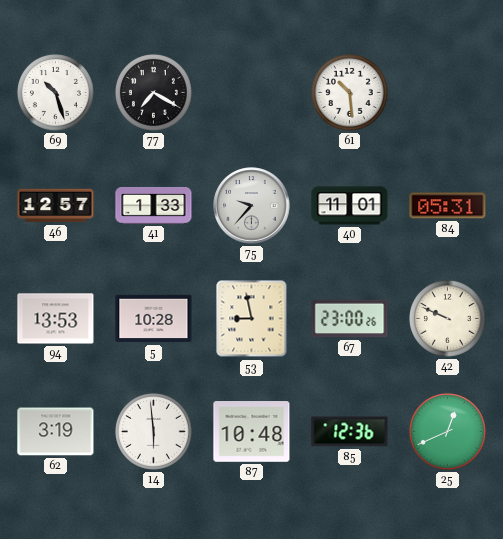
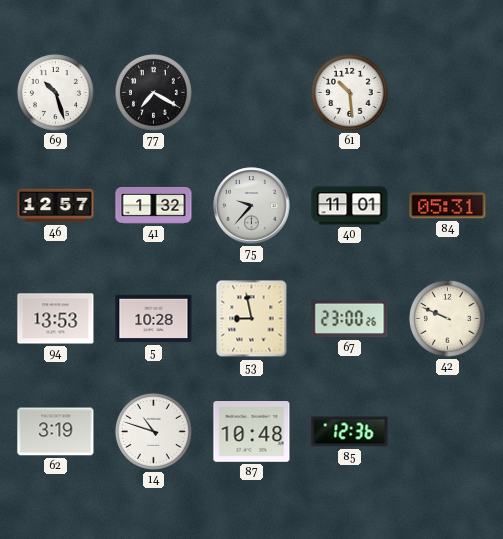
41: 1:33 -> 1:32
14: 5:59 -> 10:48
25: 12:41 -> none
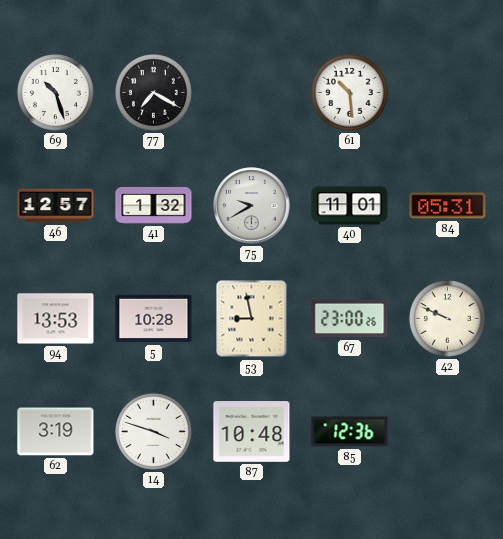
75: 9:37 -> 9:40
14: 10:48 -> 3:48
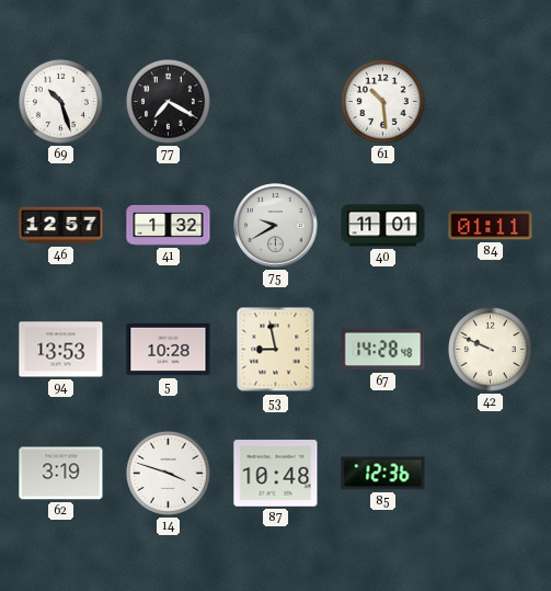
84: 05:31 -> 01:11
67: 23:00 -> 14:28
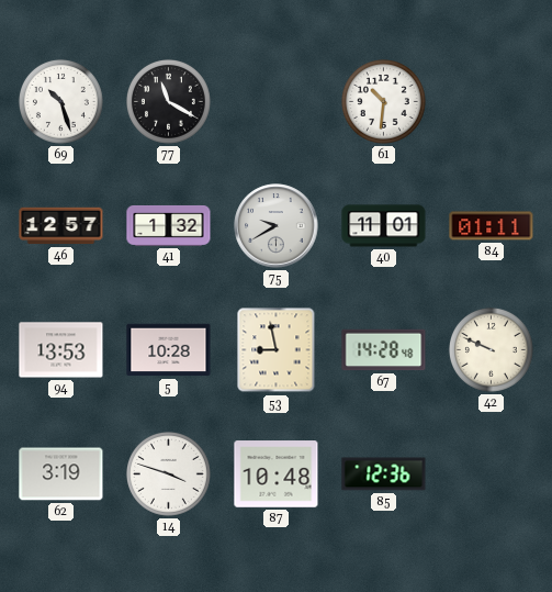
77: 7:20 -> 11:20
61: 10:29 -> 10:31
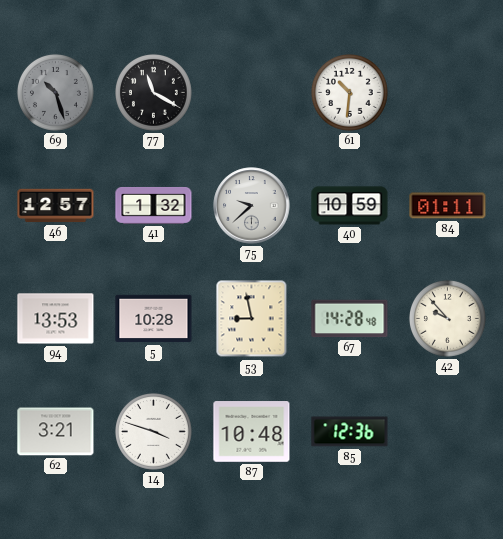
69 dial: white -> grey
75: 9:40 -> 9:38
40: 11:01 -> 10:59
42: 9:49 -> 9:53
62: 3:19 -> 3:21
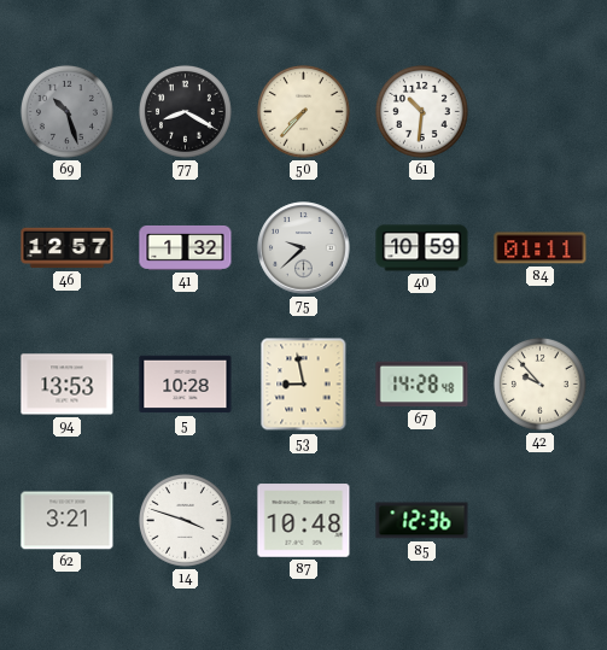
77: 11:20 -> 8:20
50: none -> 7:37
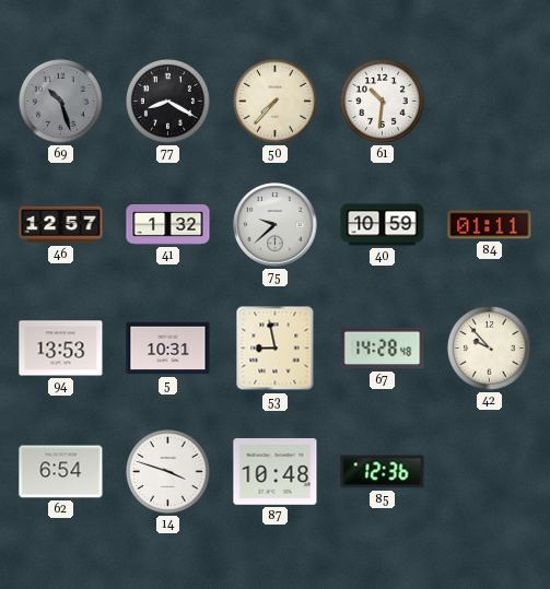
5: 10:28 -> 10:31
62: 3:21 -> 6:54
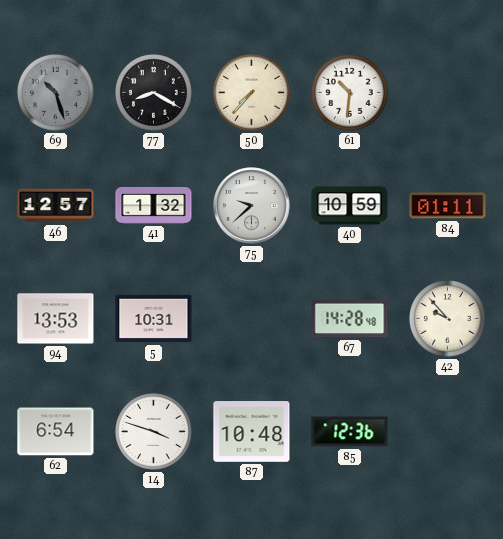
53: 8:58 -> none
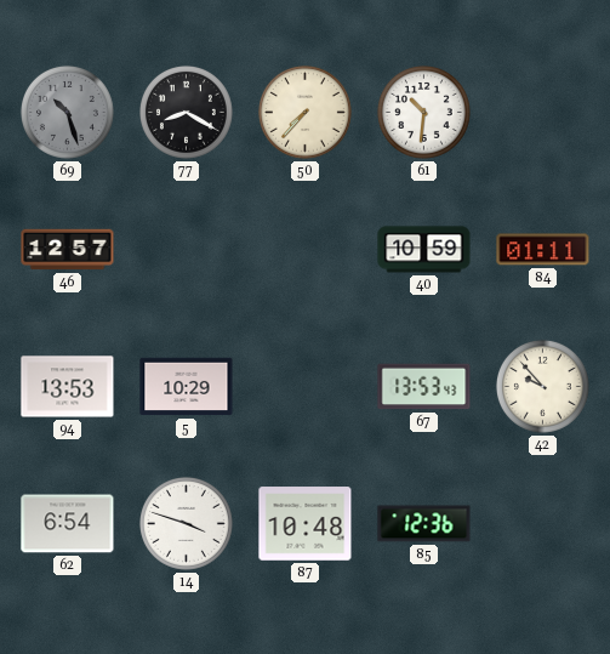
41: 1:32 -> none
75: 9:38 -> none
5: 10:31 -> 10:29
67: 14:28 -> 13:53
